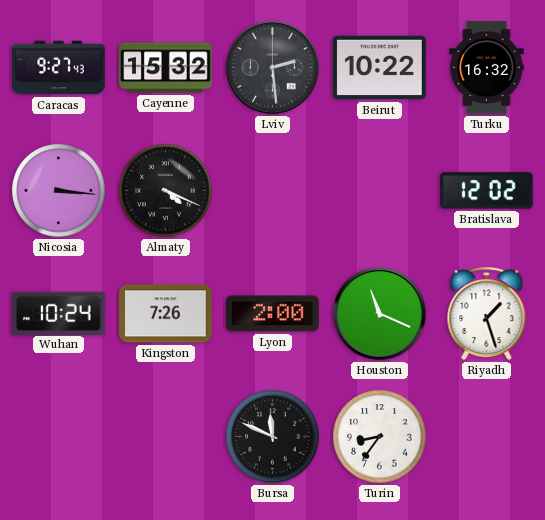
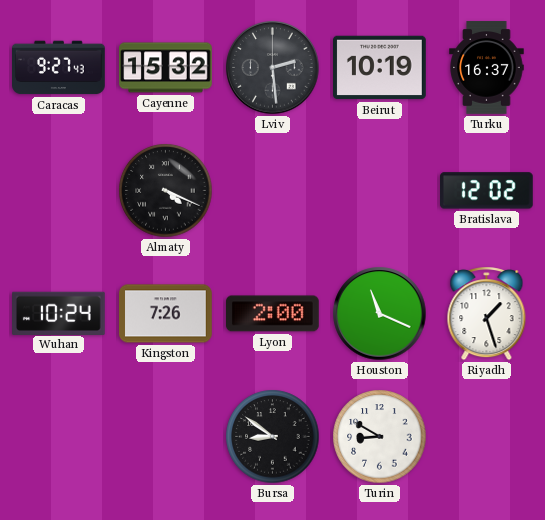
Beirut: 10:22 -> 10:19
Turku: 16:32 -> 16:37
Nicosia: 3:16 -> none
Bursa: 11:49 -> 8:51
Turin: 8:36 -> 8:50
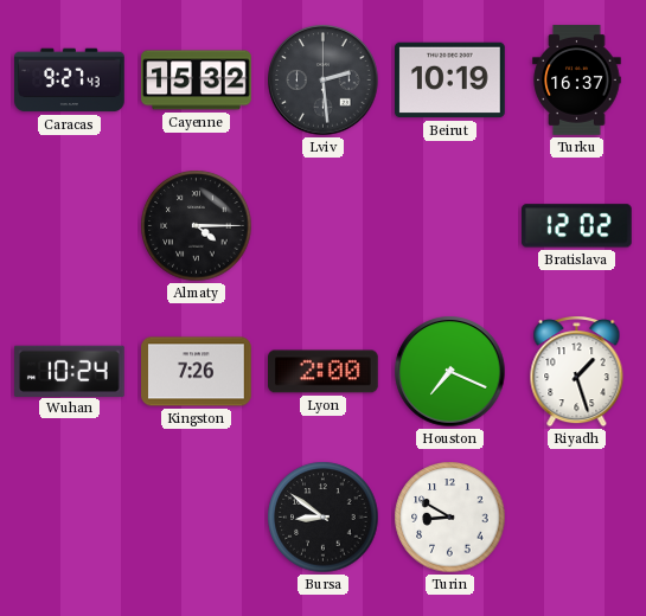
Almaty: 4:19 -> 4:15
Houston: 11:19 -> 7:19
